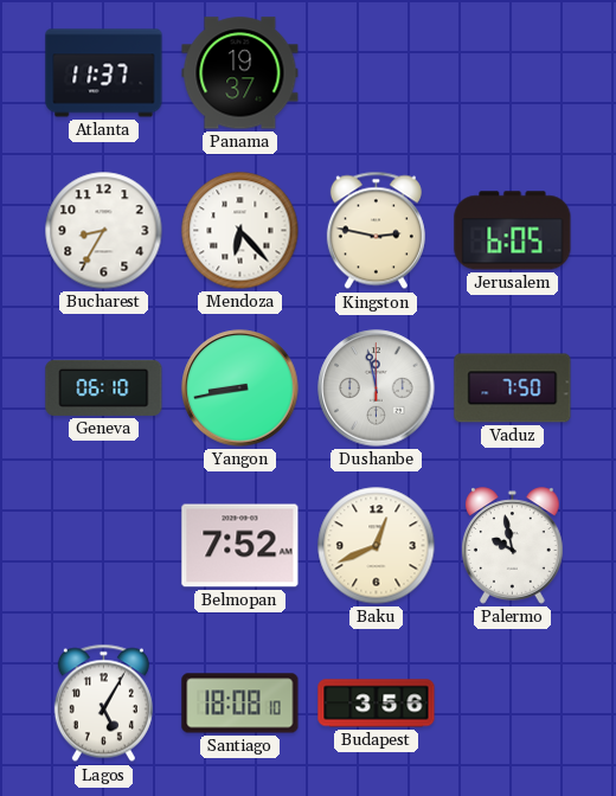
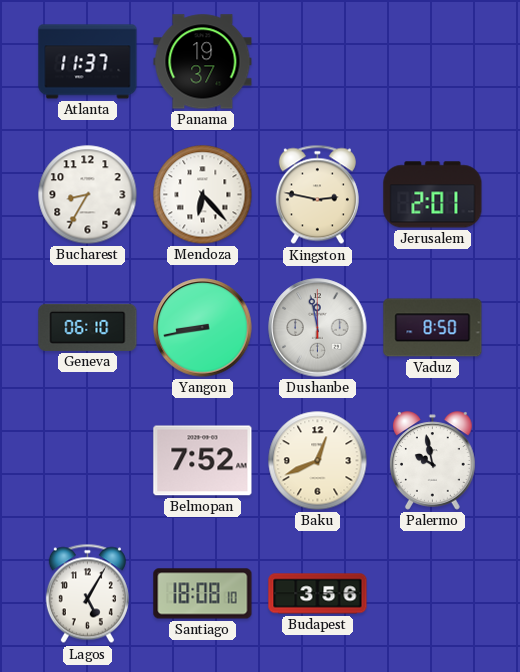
Jerusalem: 6:05 -> 2:01
Vaduz: 7:50 -> 8:50
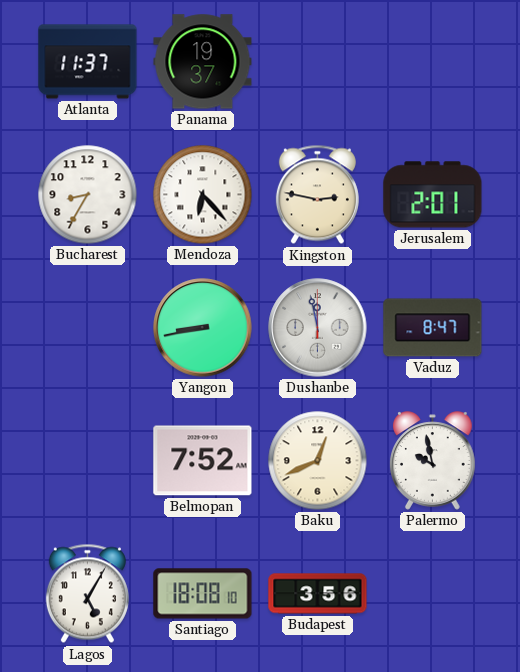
Geneva: 06:10 -> none
Vaduz: 8:50 -> 8:47
